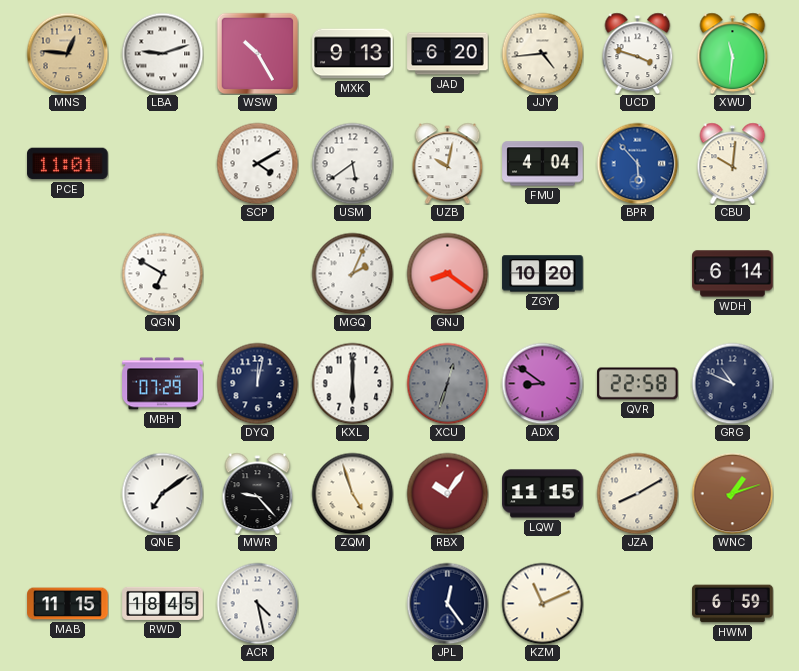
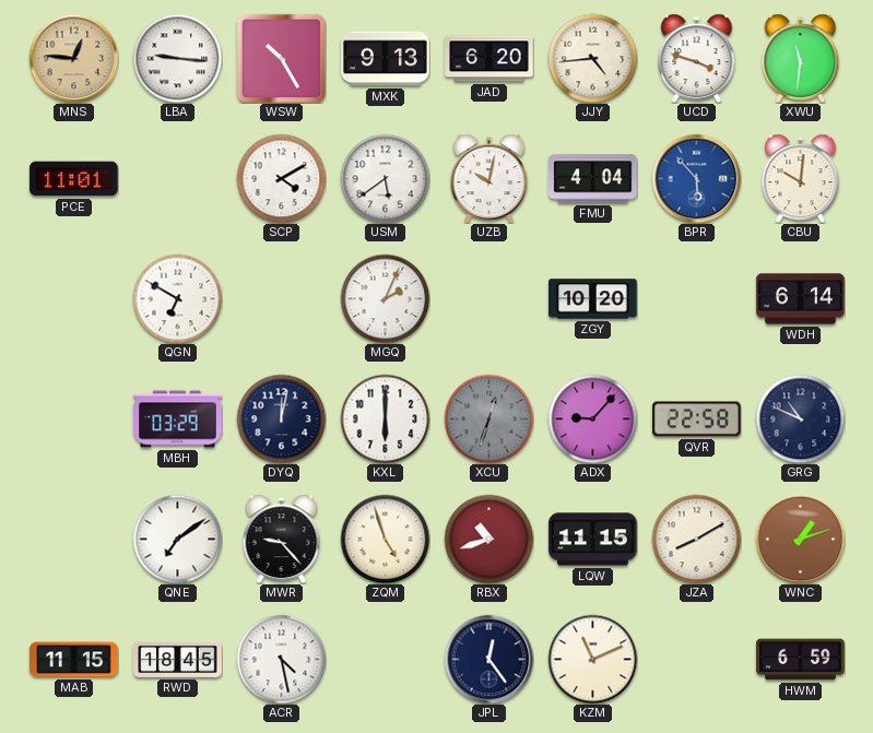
LBA: 9:12 -> 9:16
GNJ: 8:21 -> none
MBH: 07:29 -> 03:29
ADX: 8:51 -> 9:07
RBX: 10:06 -> 10:42
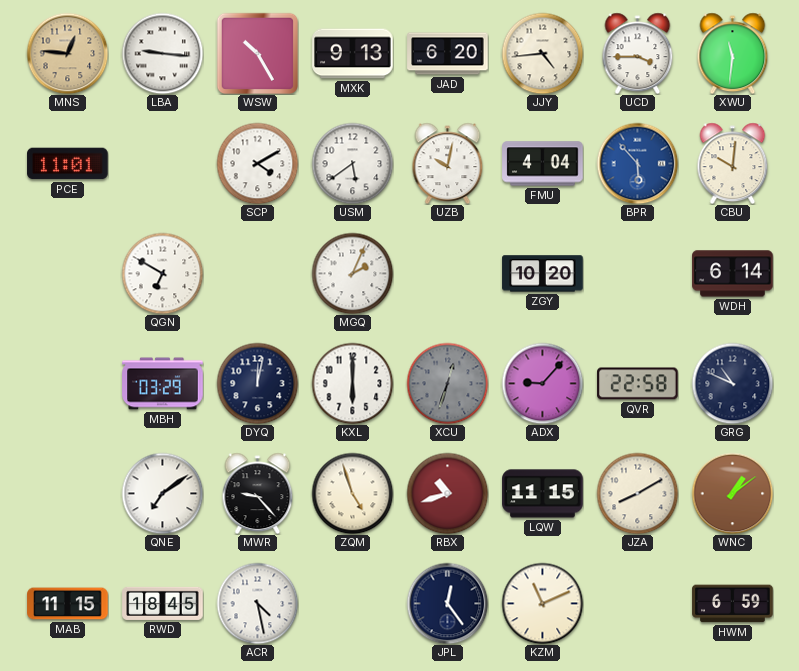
UCD: 3:48 -> 3:45
WNC: 1:12 -> 1:09
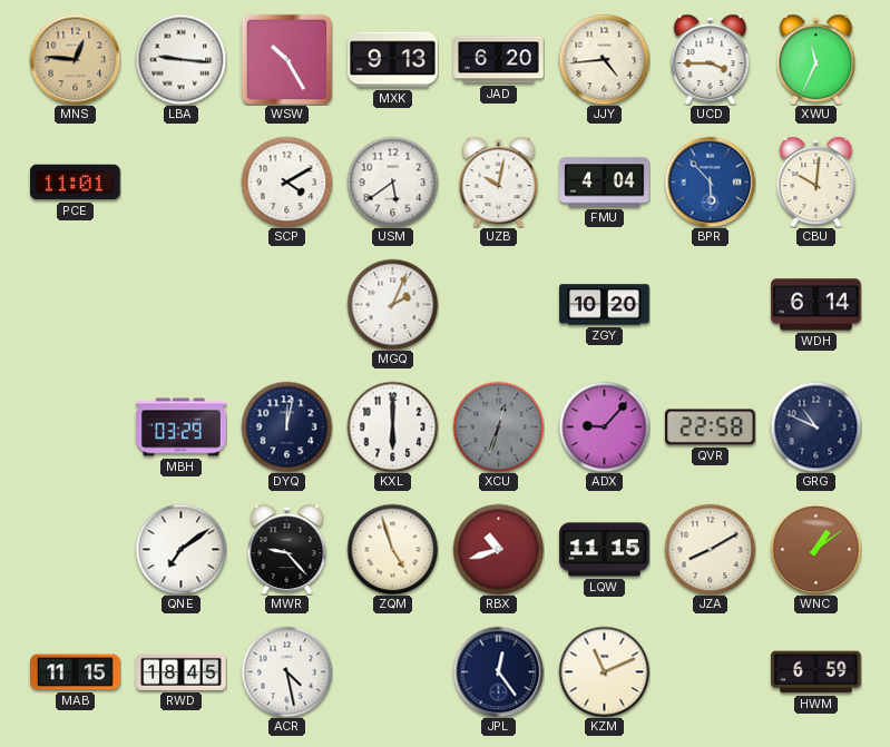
XWU: 11:31 -> 11:34
QGN: 6:50 -> none
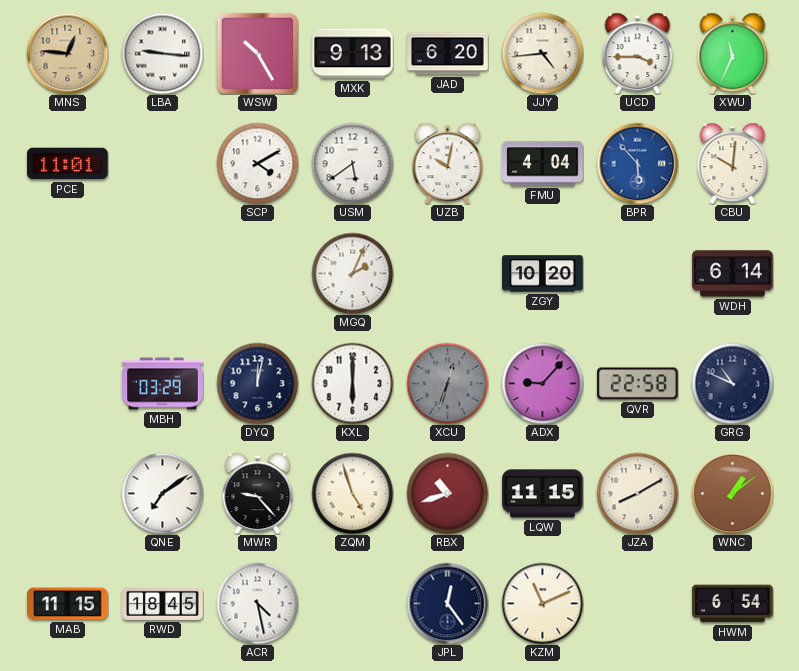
HWM: 6:59 -> 6:54
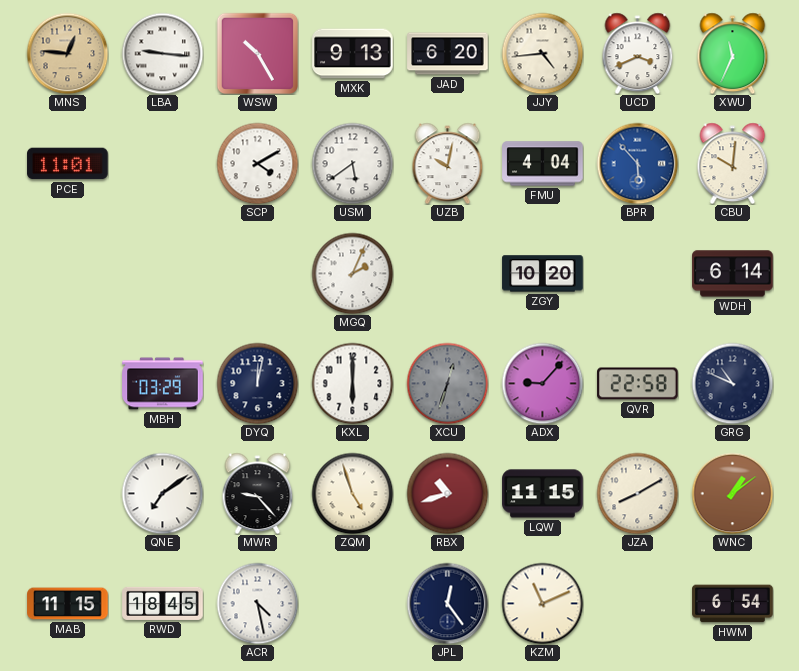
UCD: 3:45 -> 3:41
